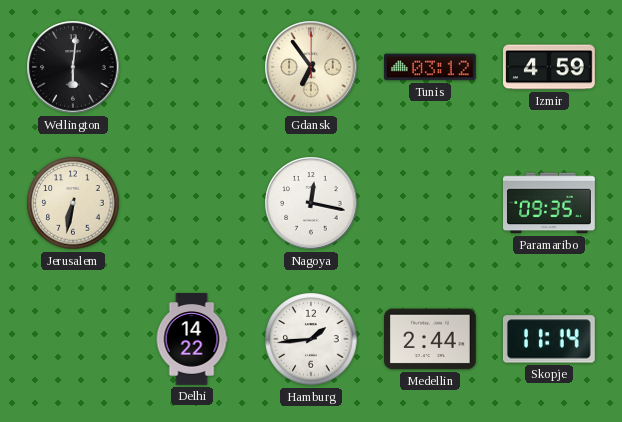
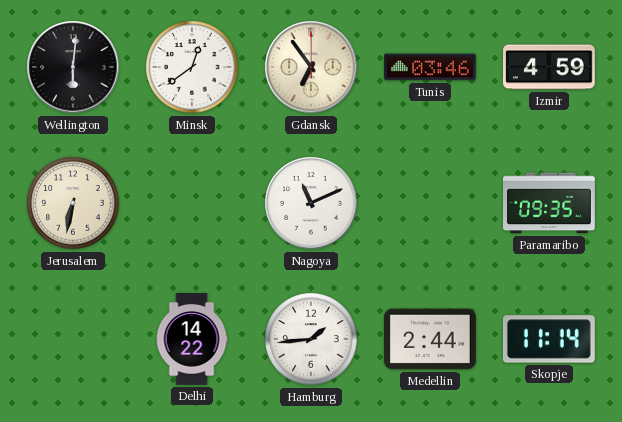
Minsk: none -> 12:39
Tunis: 03:12 -> 03:46
Nagoya: 12:17 -> 11:11
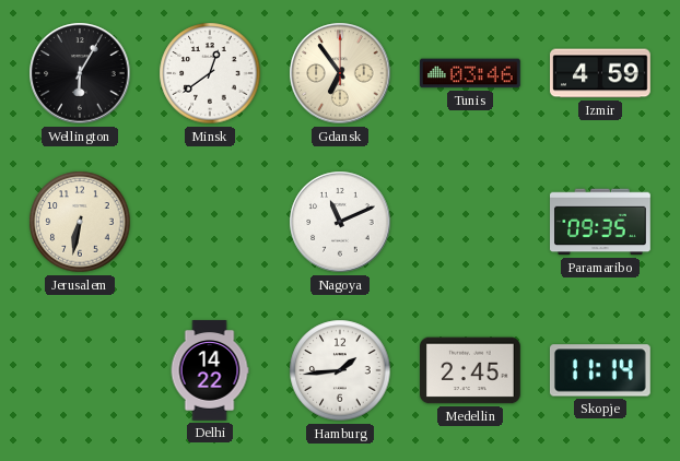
Wellington: 6:01 -> 6:05
Medellin: 2:44 -> 2:45
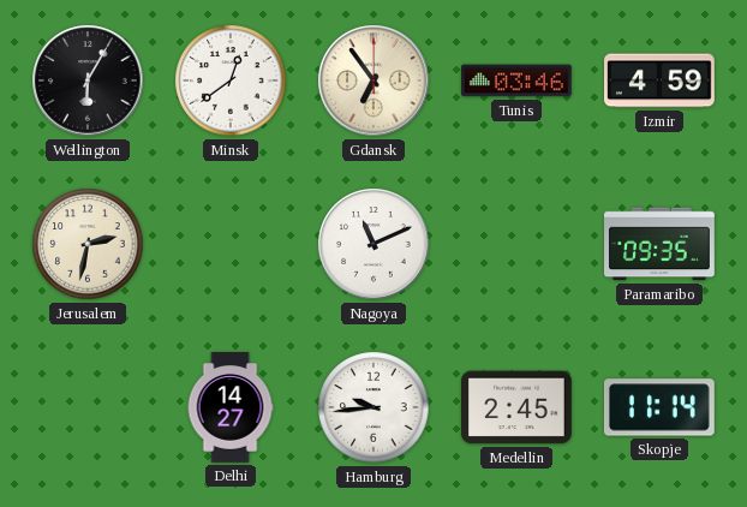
Jerusalem: 6:32 -> 2:32
Delhi: 14:22 -> 14:27
Hamburg: 1:44 -> 9:44
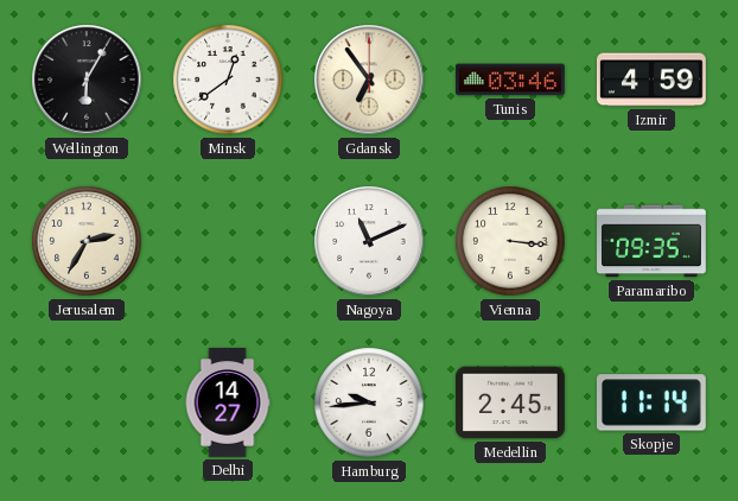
Jerusalem: 2:32 -> 2:35
Vienna: none -> 3:16
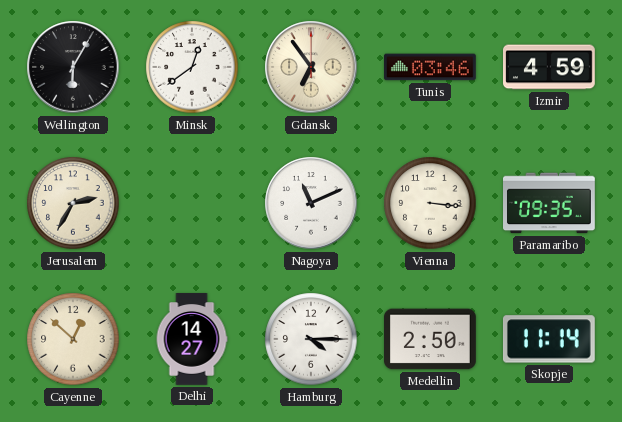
Cayenne: none -> 12:52
Hamburg: 9:44 -> 4:15
Medellin: 2:45 -> 2:50
